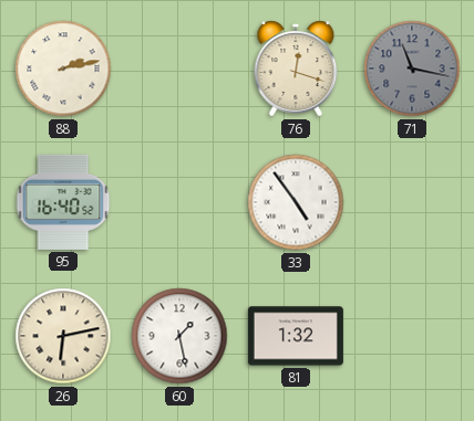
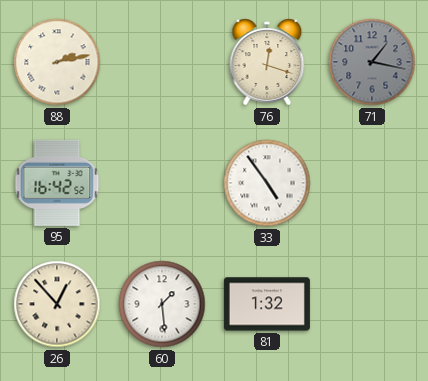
71: 11:17 -> 1:17
95: 16:40 -> 16:42
26: 6:13 -> 12:53
60: 1:28 -> 1:29
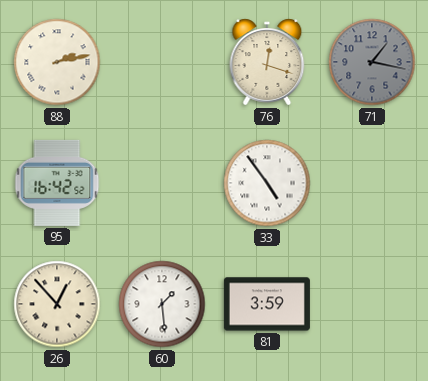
81: 1:32 -> 3:59
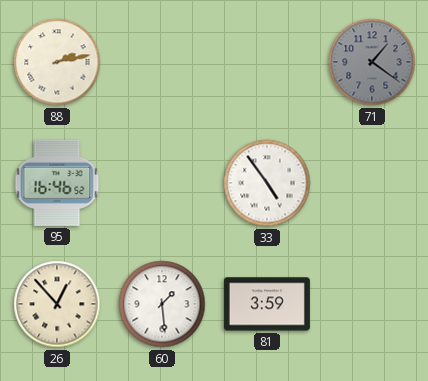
76: 12:18 -> none
71: 1:17 -> 1:21
95: 16:42 -> 16:46
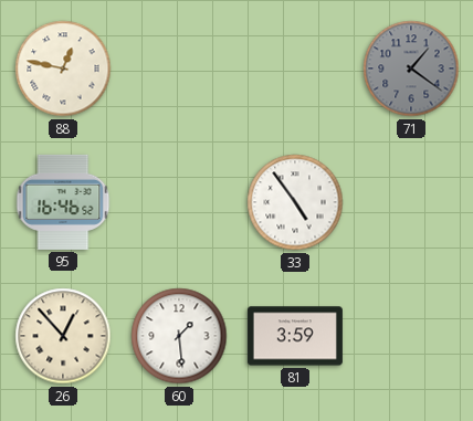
88: 2:13 -> 12:47
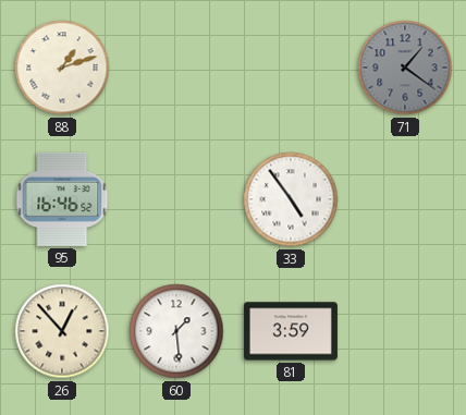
88: 12:47 -> 1:12
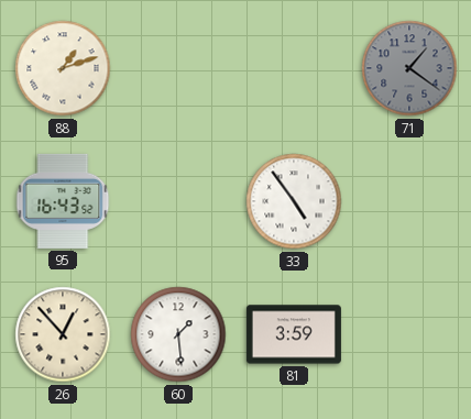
95: 16:46 -> 16:43
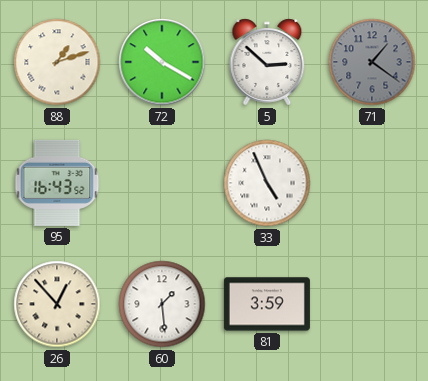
72: none -> 10:20
5: none -> 2:52
33: 4:54 -> 4:56
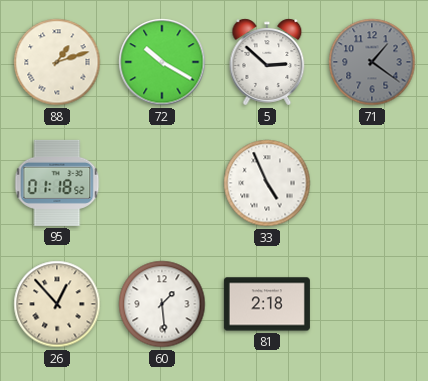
95: 16:43 -> 01:18
81: 3:59 -> 2:18
